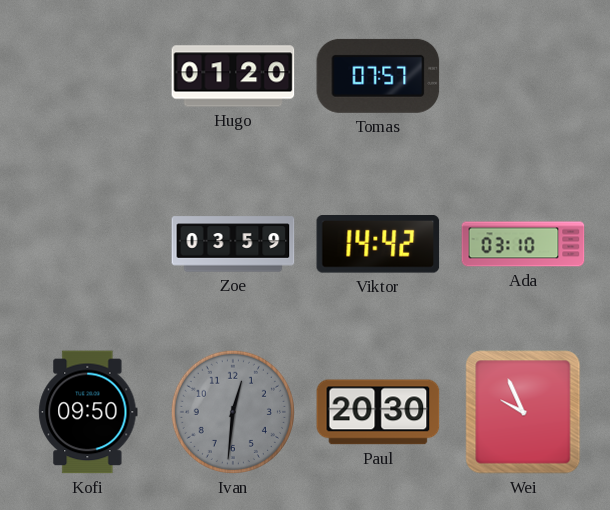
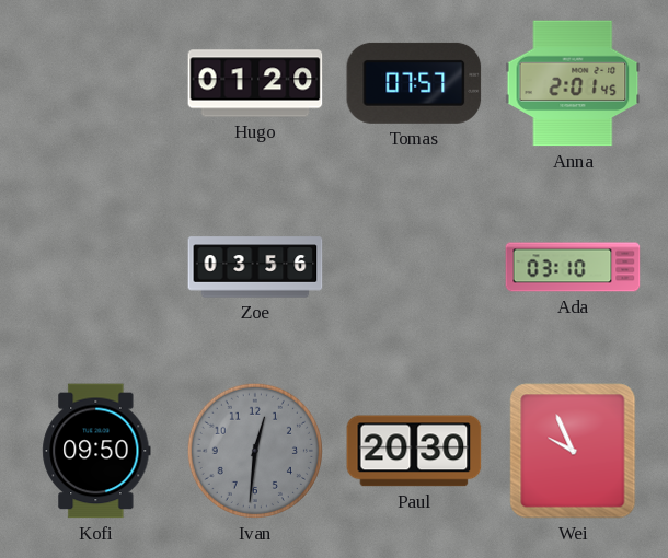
Anna: none -> 2:01
Zoe: 03:59 -> 03:56
Viktor: 14:42 -> none
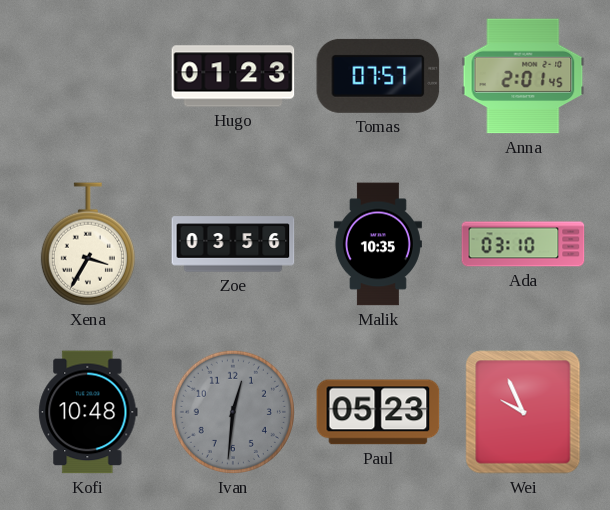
Hugo: 01:20 -> 01:23
Xena: none -> 3:35
Malik: none -> 10:35
Kofi: 09:50 -> 10:48
Paul: 20:30 -> 05:23
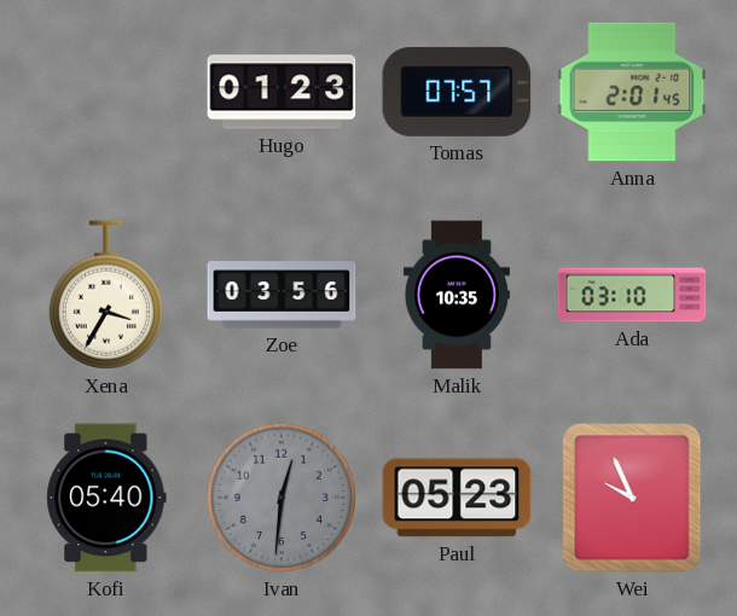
Kofi: 10:48 -> 05:40
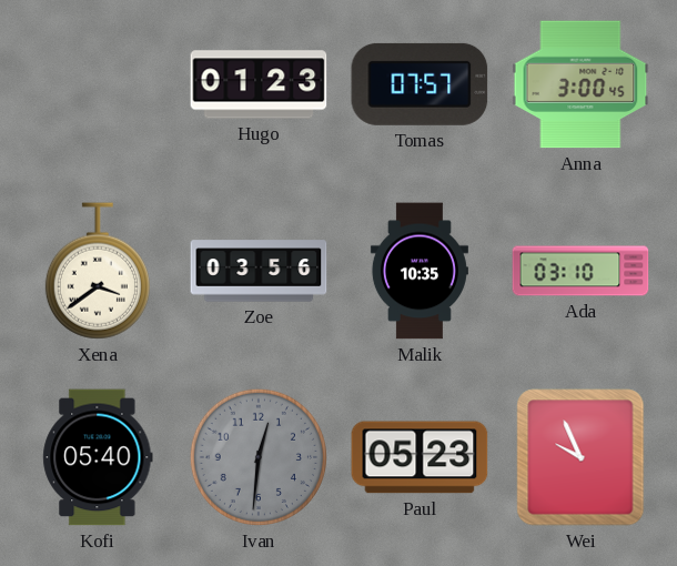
Anna: 2:01 -> 3:00
Xena: 3:35 -> 3:39
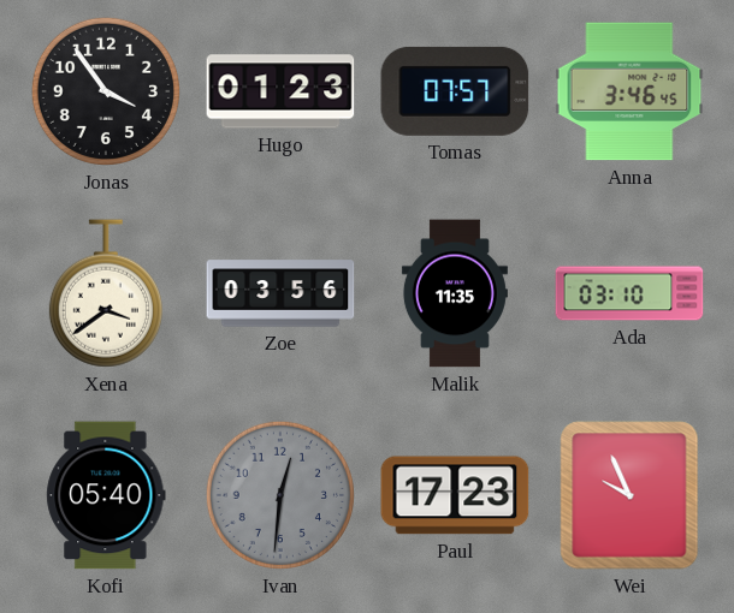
Jonas: none -> 3:54
Anna: 3:00 -> 3:46
Malik: 10:35 -> 11:35
Paul: 05:23 -> 17:23
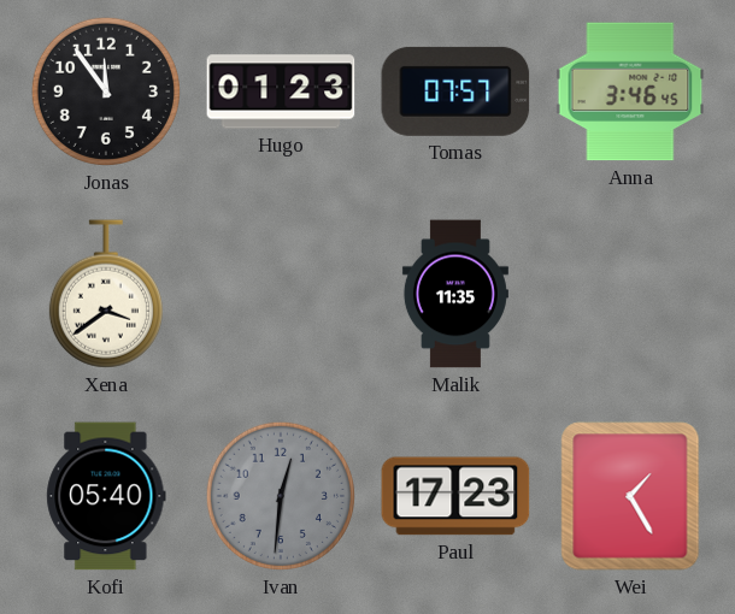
Jonas: 3:54 -> 11:54
Zoe: 03:56 -> none
Ada: 03:10 -> none
Wei: 9:56 -> 1:25
